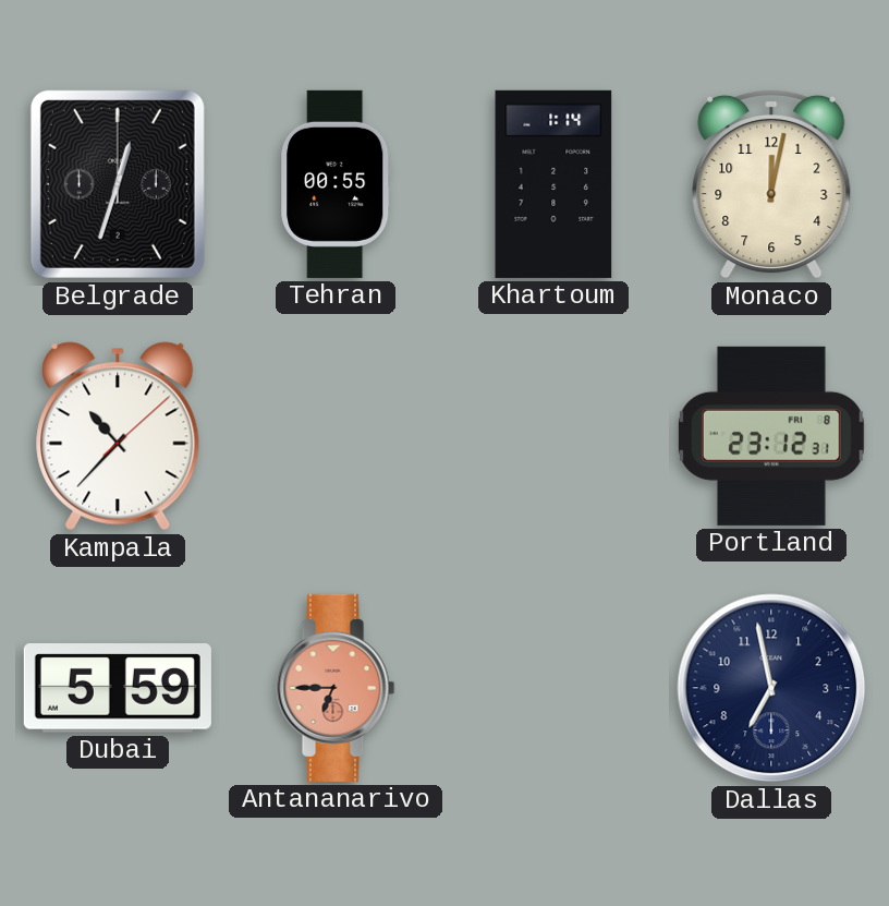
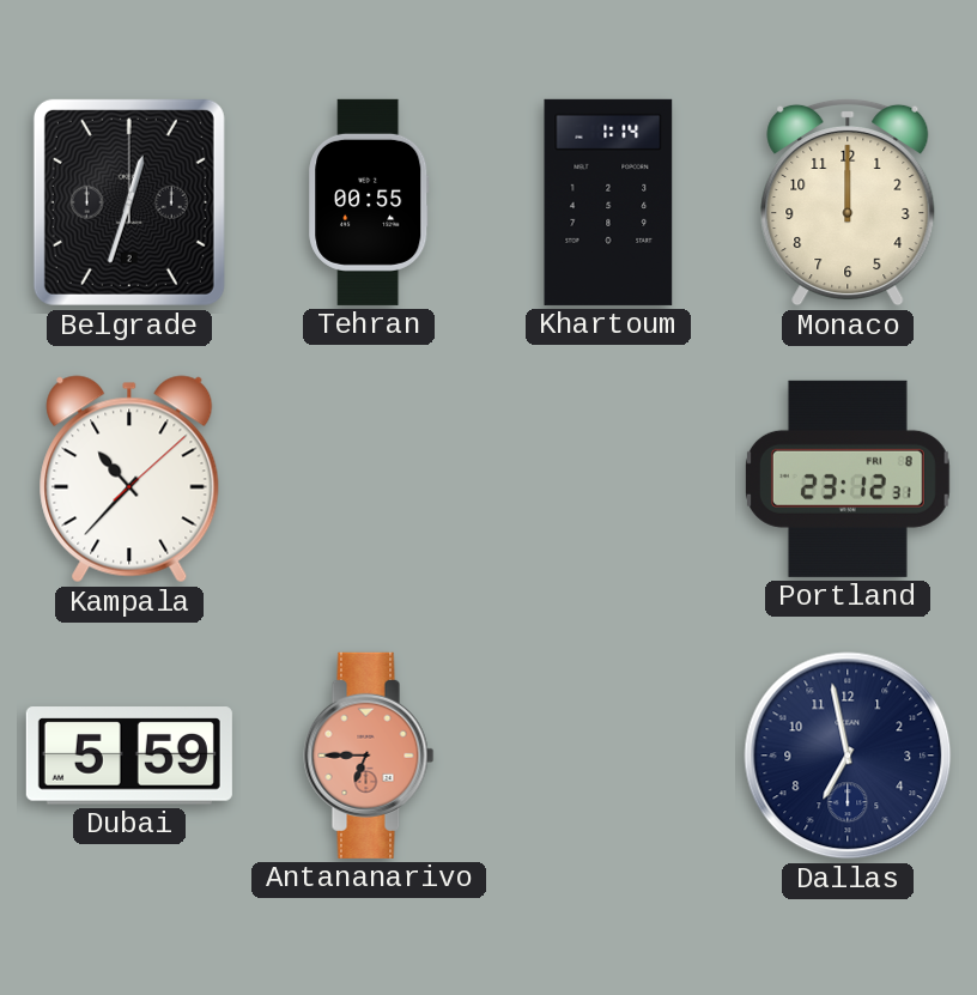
Monaco: 12:02 -> 12:00
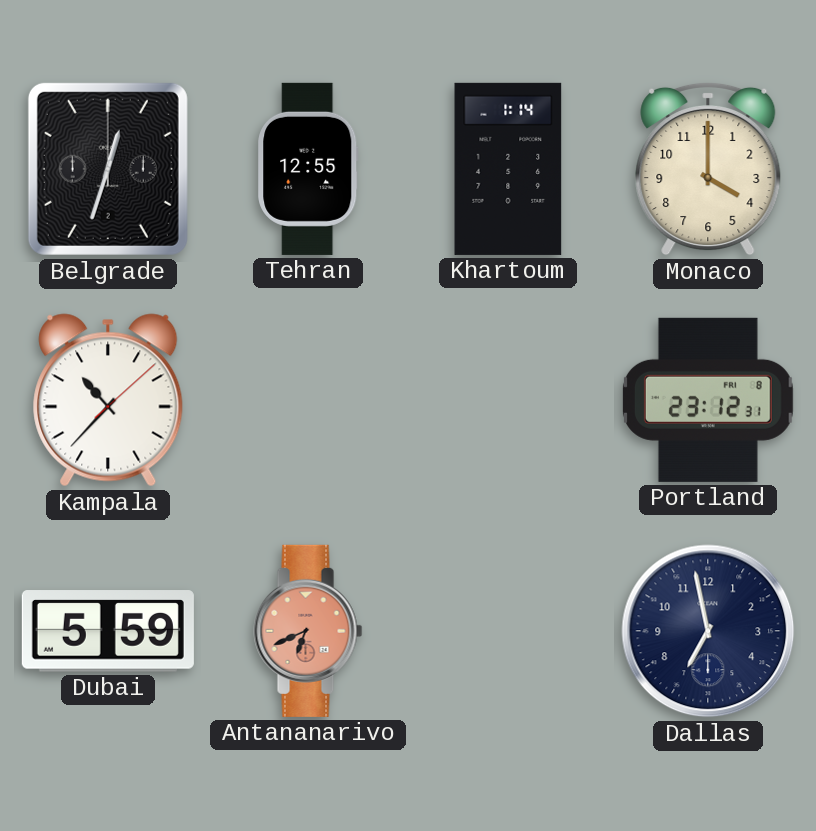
Tehran: 00:55 -> 12:55
Monaco: 12:00 -> 4:00
Antananarivo: 6:45 -> 6:41
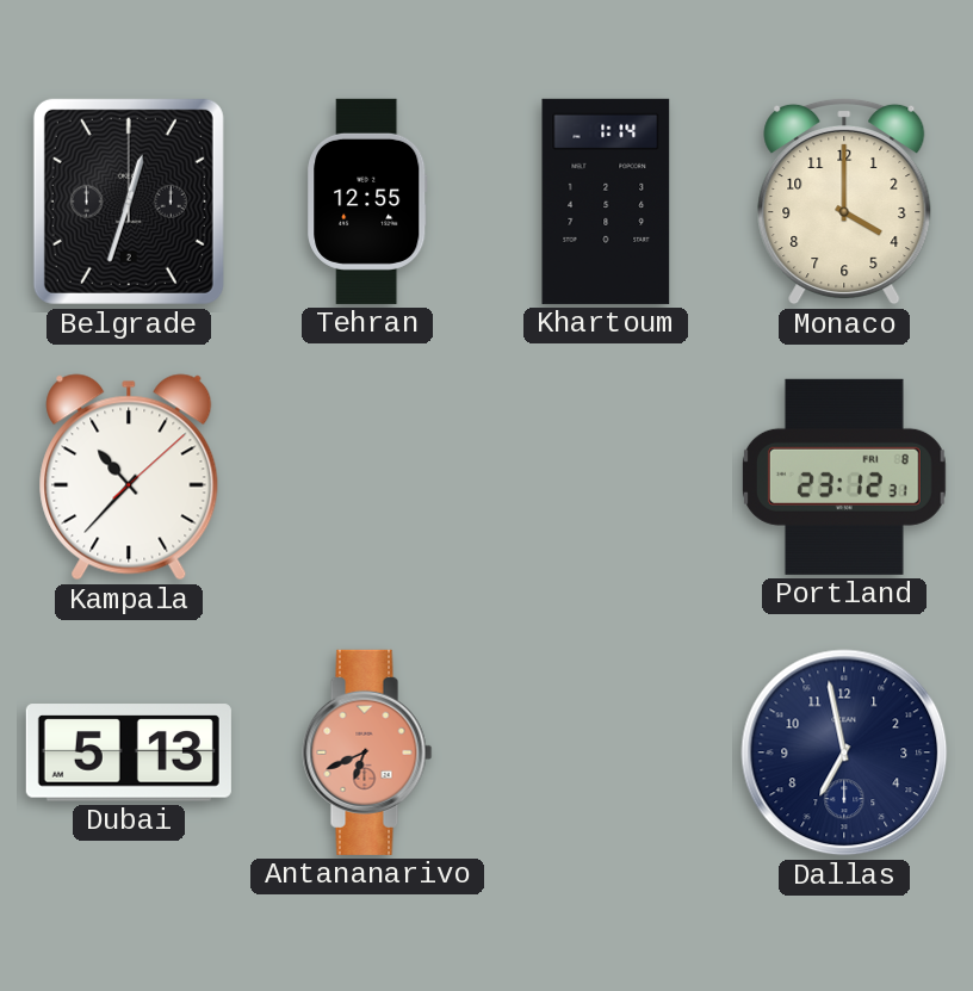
Dubai: 5:59 -> 5:13
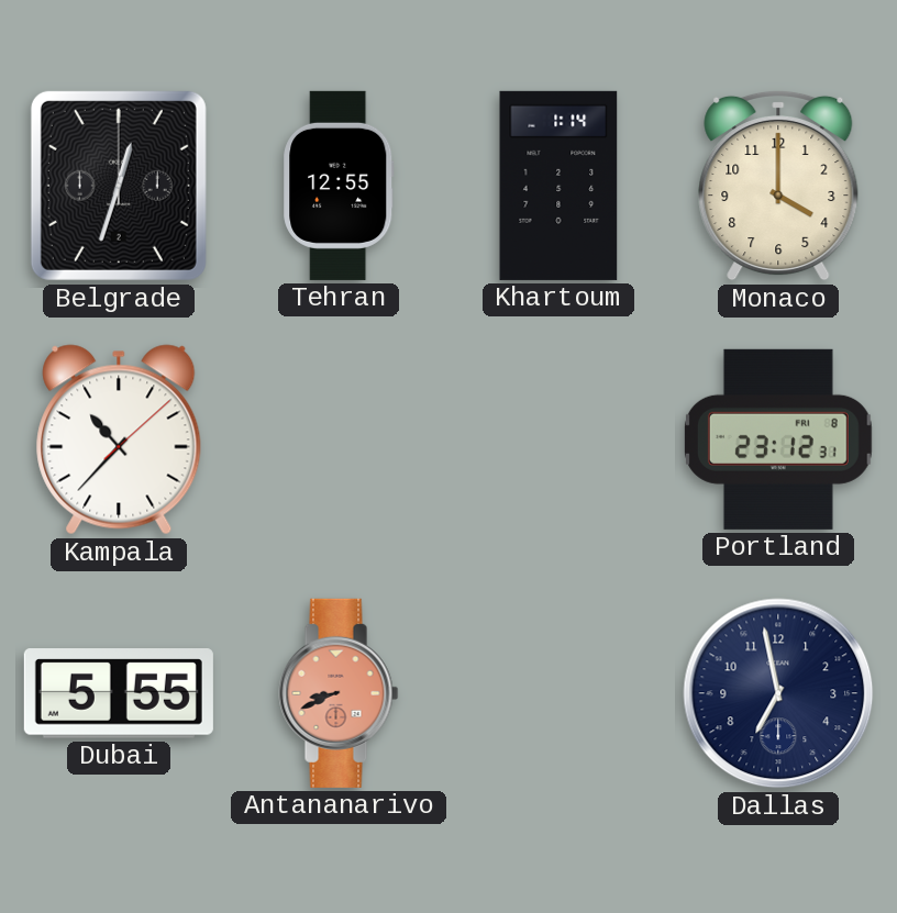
Dubai: 5:13 -> 5:55
Antananarivo: 6:41 -> 8:41
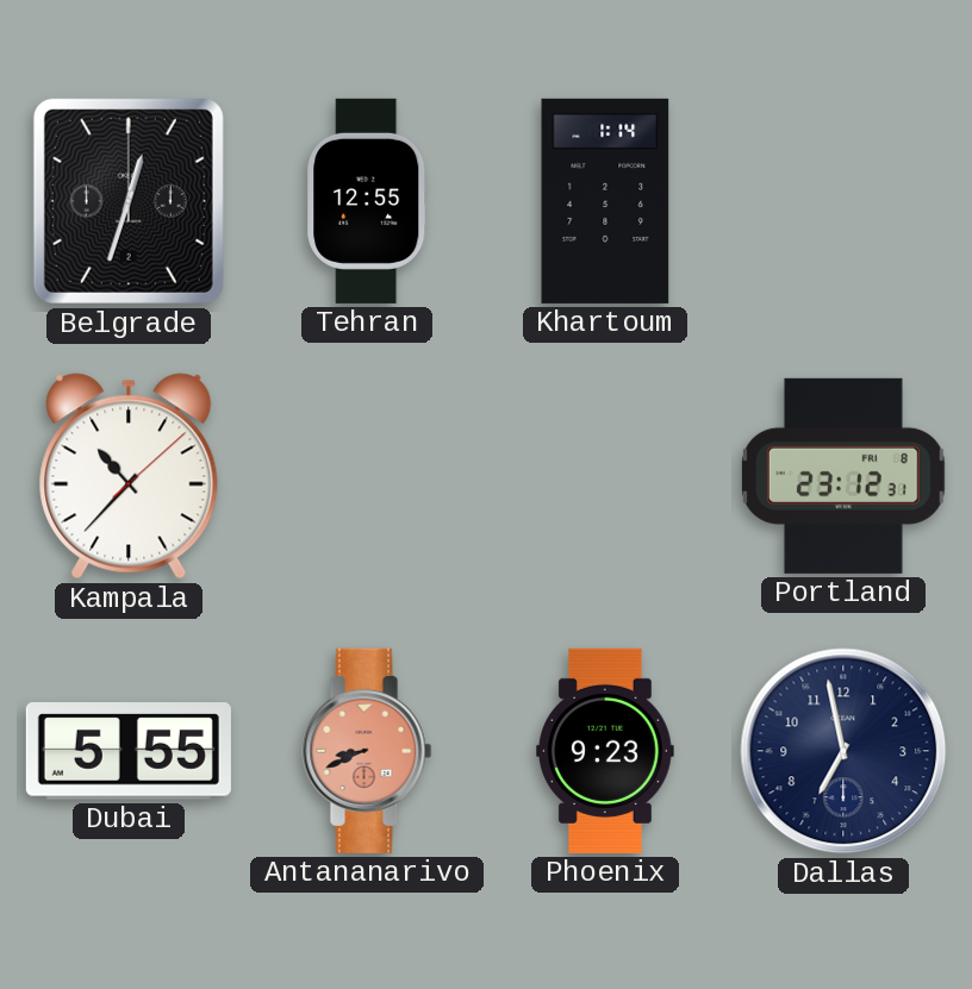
Monaco: 4:00 -> none
Phoenix: none -> 9:23
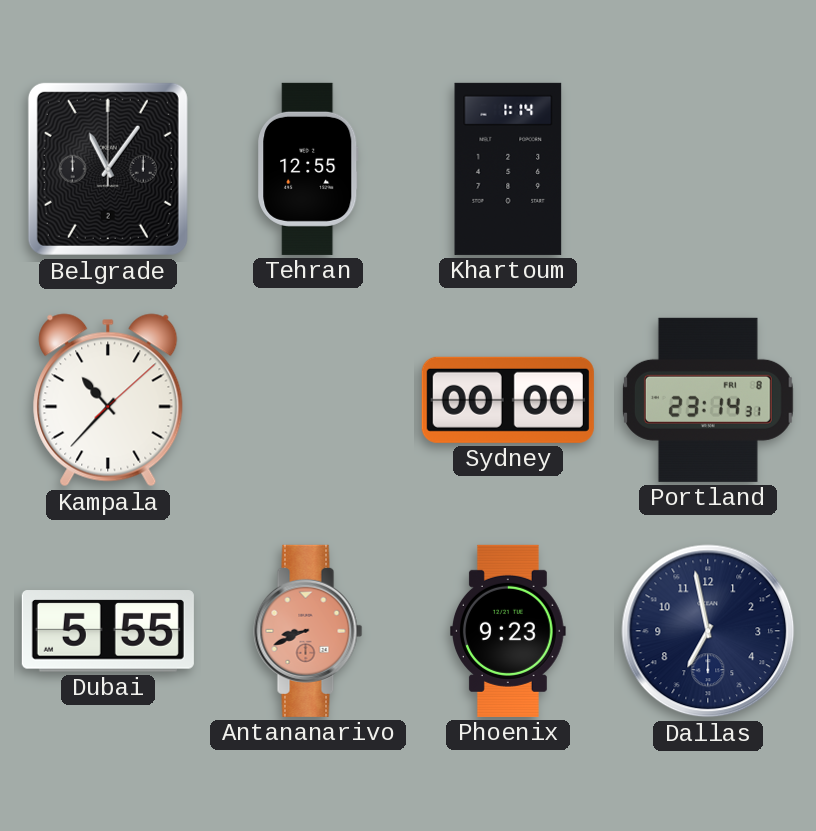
Belgrade: 12:33 -> 11:06
Sydney: none -> 00:00
Portland: 23:12 -> 23:14
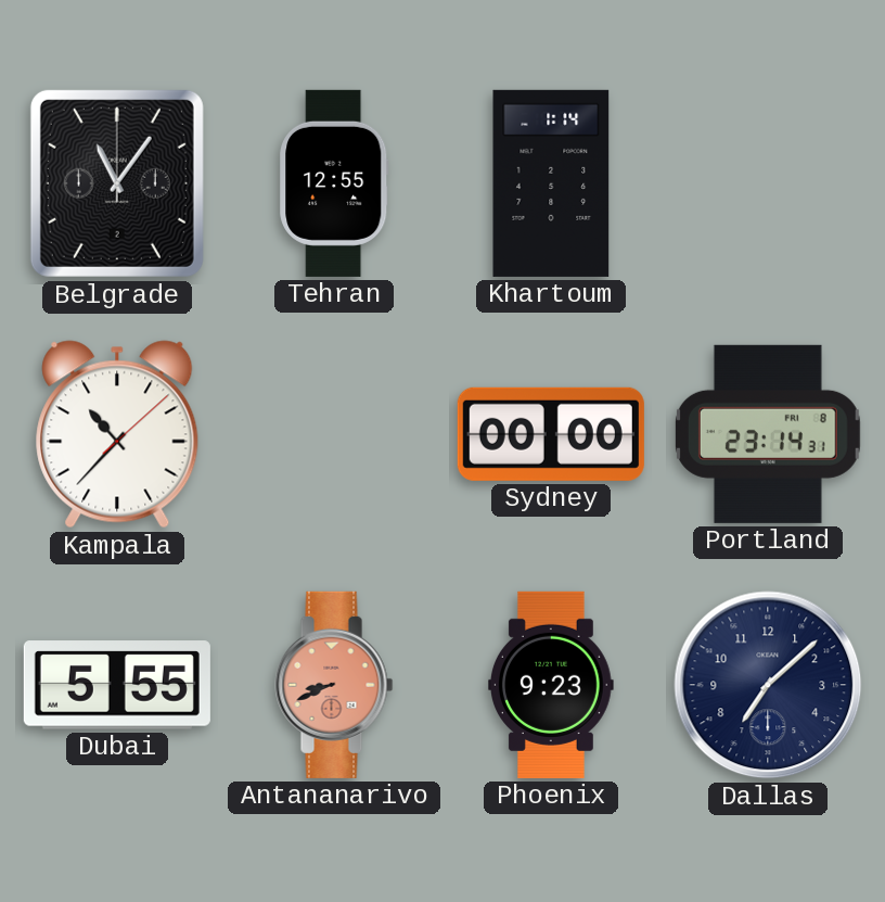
Dallas: 6:58 -> 7:08
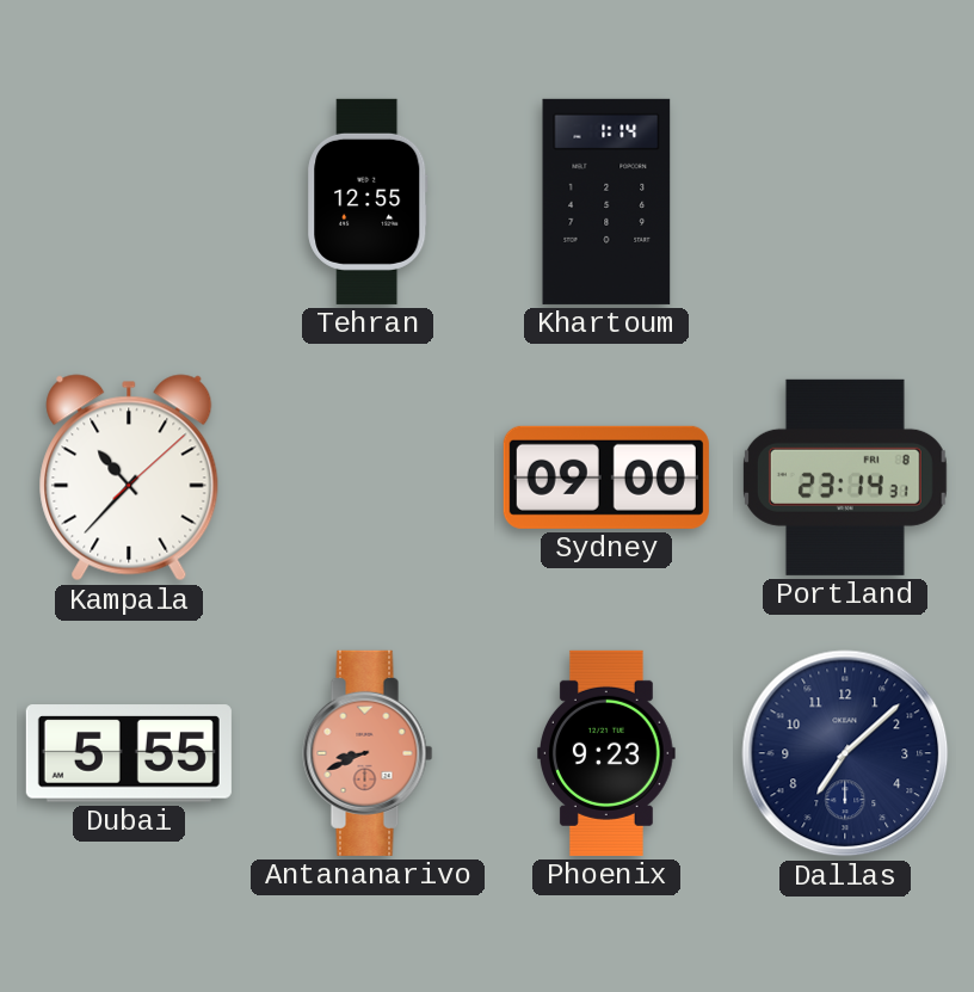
Belgrade: 11:06 -> none
Sydney: 00:00 -> 09:00
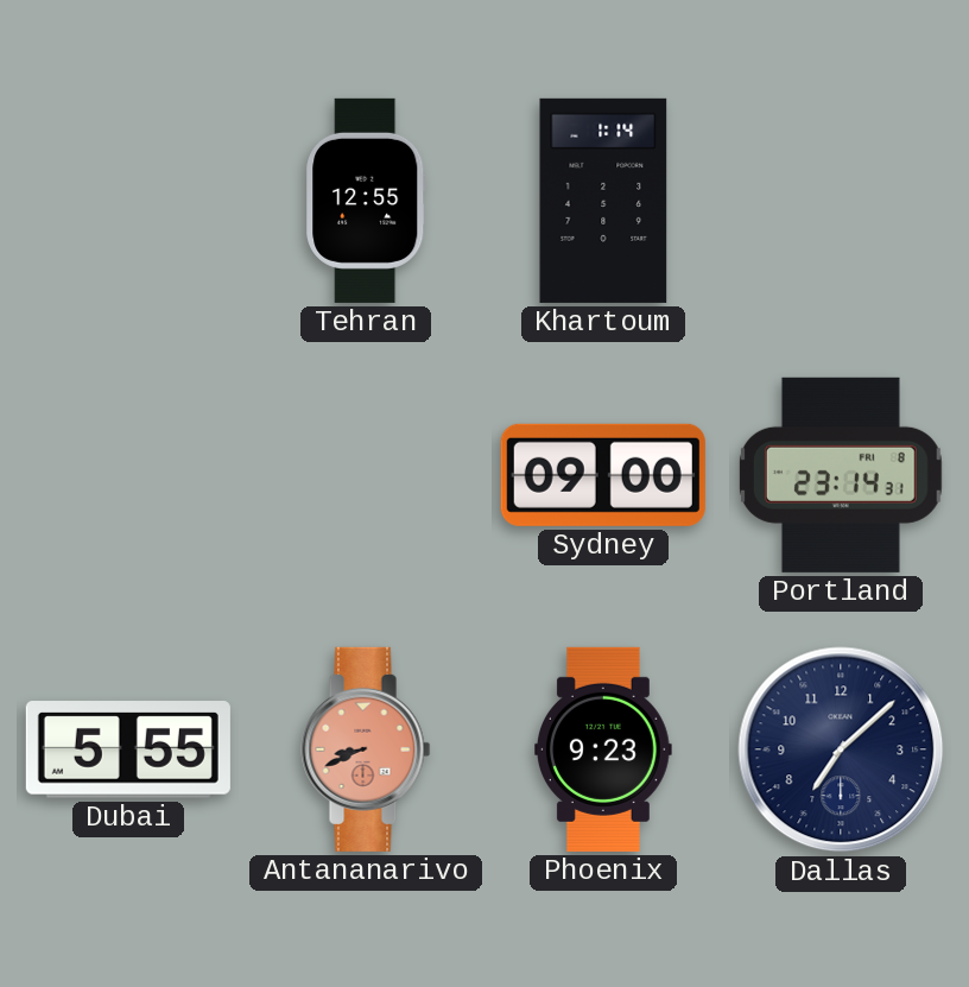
Kampala: 10:37 -> none
